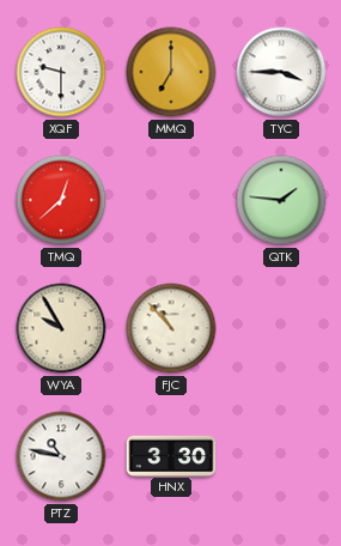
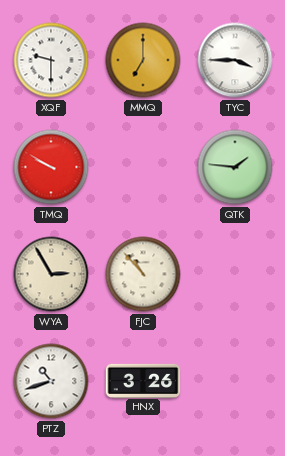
TMQ: 12:38 -> 9:50
WYA: 9:55 -> 2:55
PTZ: 10:47 -> 10:42
HNX: 3:30 -> 3:26
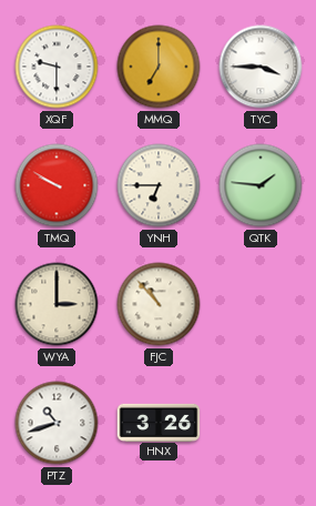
YNH: none -> 6:45
WYA: 2:55 -> 3:00
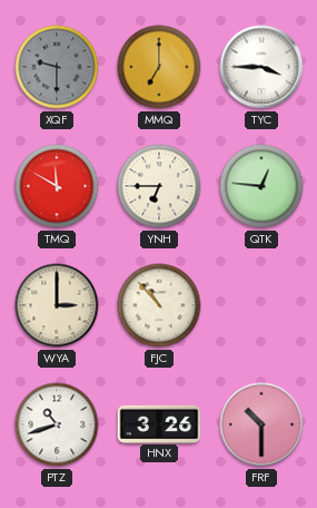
XQF dial: white -> grey
TMQ: 9:50 -> 11:50
QTK: 1:46 -> 12:46
FRF: none -> 10:30
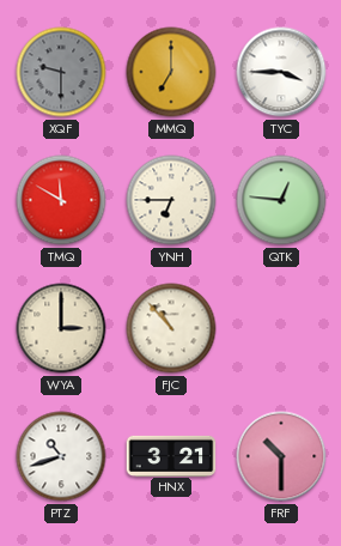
HNX: 3:26 -> 3:21
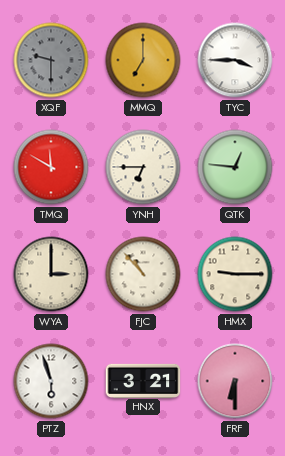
HMX: none -> 9:15
PTZ: 10:42 -> 5:57
FRF: 10:30 -> 6:30
